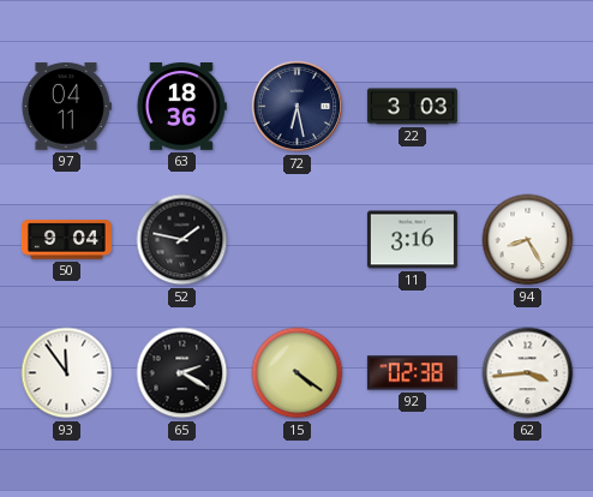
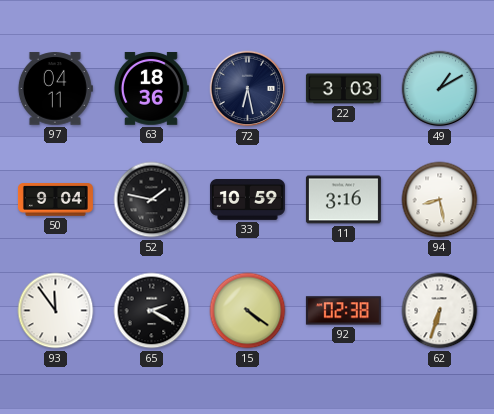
49: none -> 1:10
33: none -> 10:59
94: 8:25 -> 8:28
62: 3:44 -> 6:33
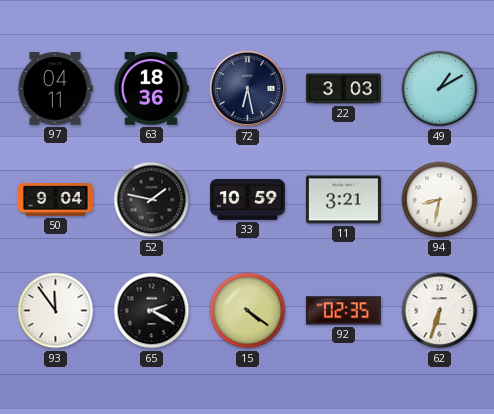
11: 3:16 -> 3:21
94: 8:28 -> 8:32
92: 02:38 -> 02:35
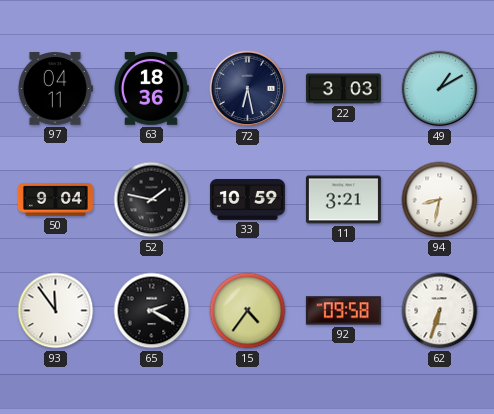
15: 4:21 -> 4:36
92: 02:35 -> 09:58
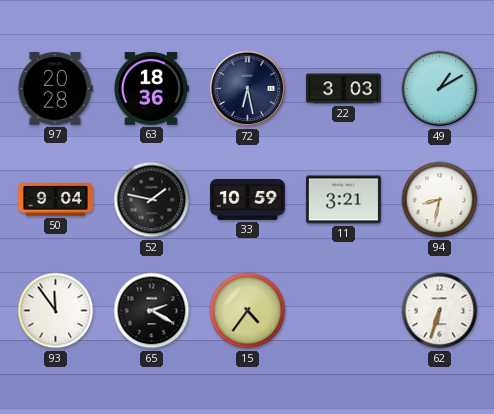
97: 04:11 -> 20:28
92: 09:58 -> none
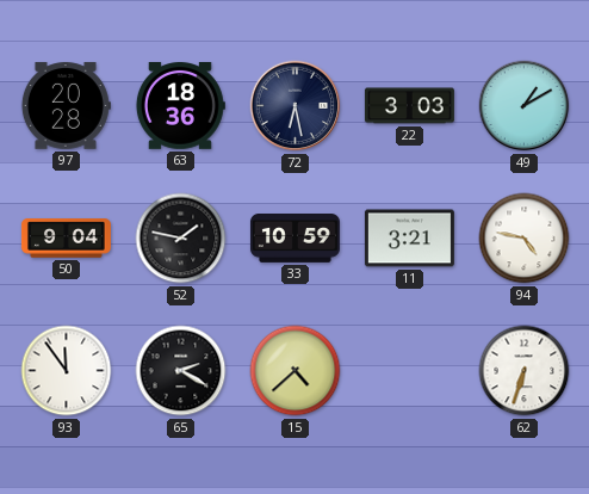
94: 8:32 -> 4:47
15: 4:36 -> 4:38
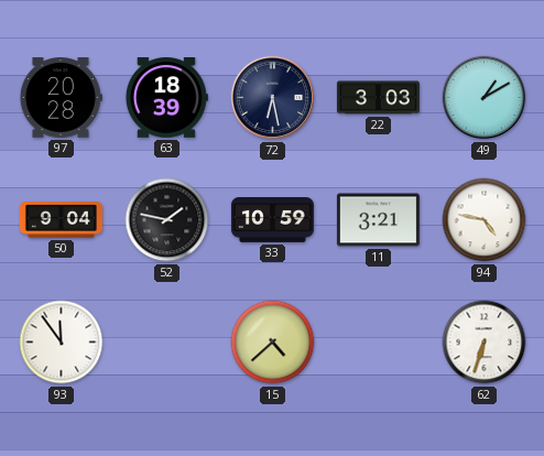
63: 18:36 -> 18:39
65: 2:20 -> none
